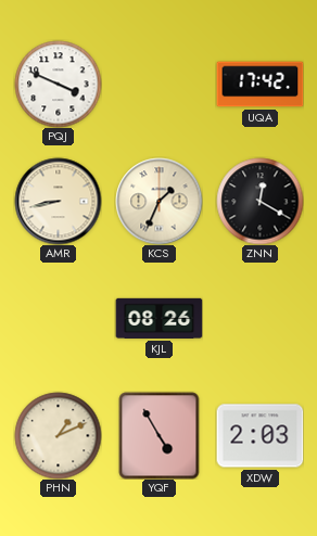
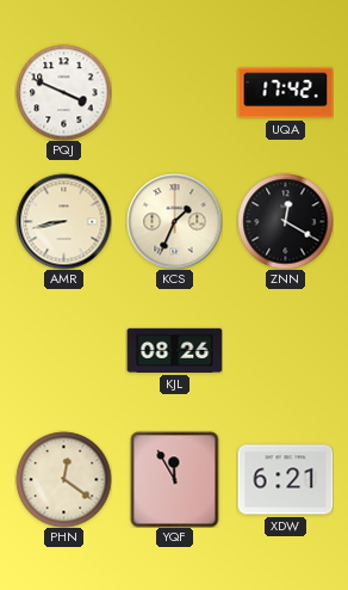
PHN: 1:11 -> 12:21
YQF: 4:55 -> 11:55
XDW: 2:03 -> 6:21
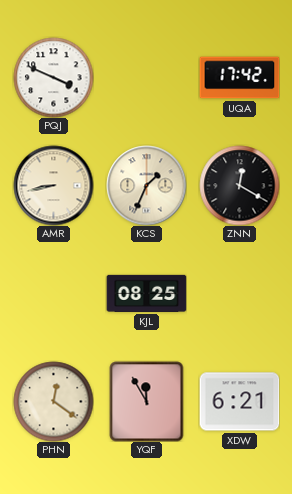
KJL: 08:26 -> 08:25
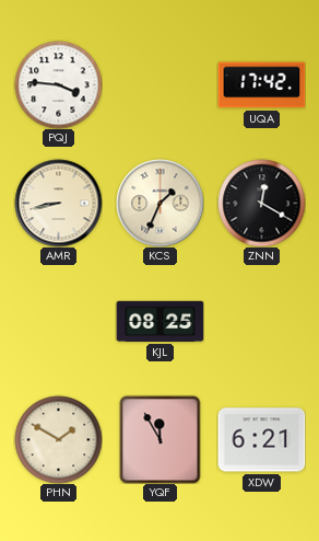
PQJ: 3:49 -> 3:46
PHN: 12:21 -> 1:50
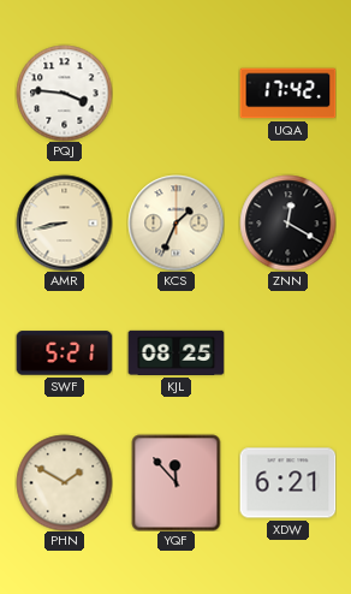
SWF: none -> 5:21
YQF: 11:55 -> 11:53
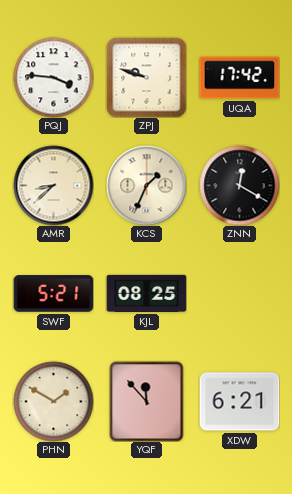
ZPJ: none -> 9:48
AMR: 8:43 -> 8:38
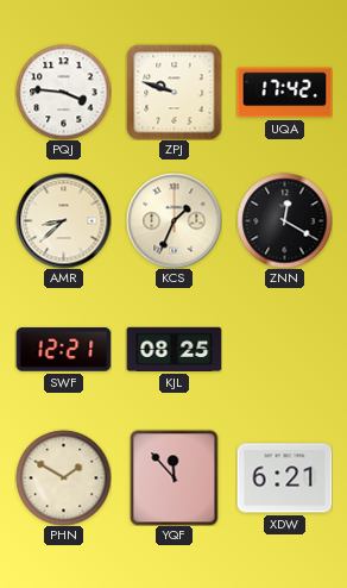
SWF: 5:21 -> 12:21
